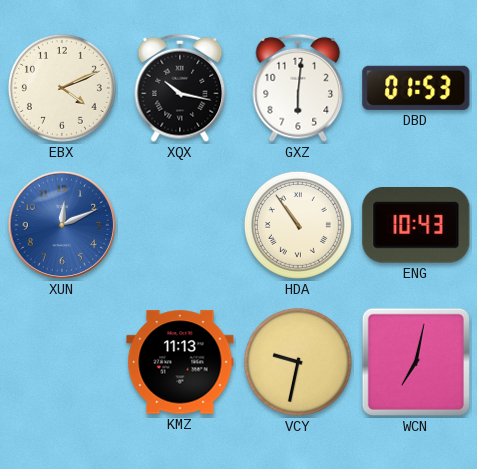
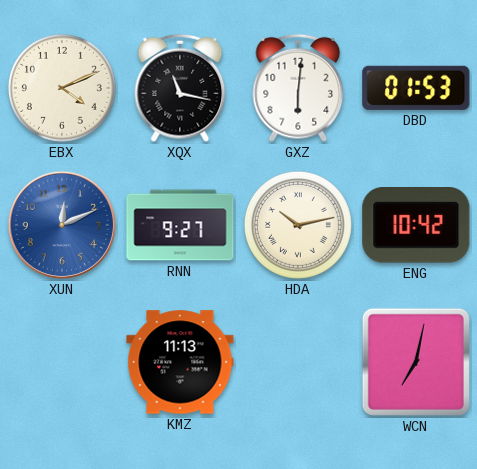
XQX: 10:17 -> 11:17
RNN: none -> 9:27
HDA: 10:54 -> 10:13
ENG: 10:43 -> 10:42
VCY: 9:32 -> none
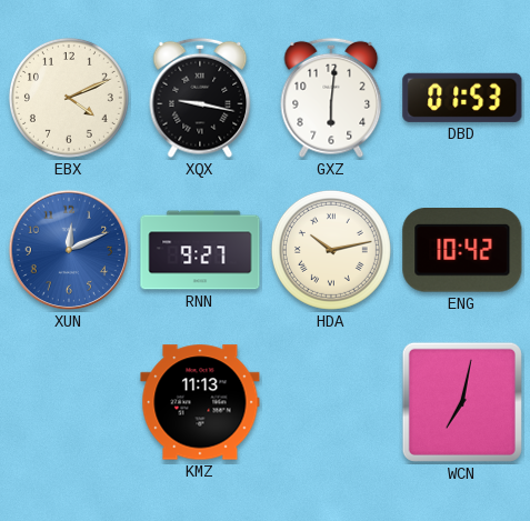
XQX: 11:17 -> 9:17
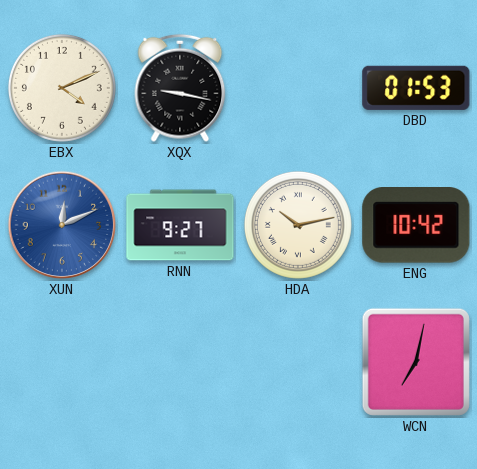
GXZ: 6:01 -> none
KMZ: 11:13 -> none
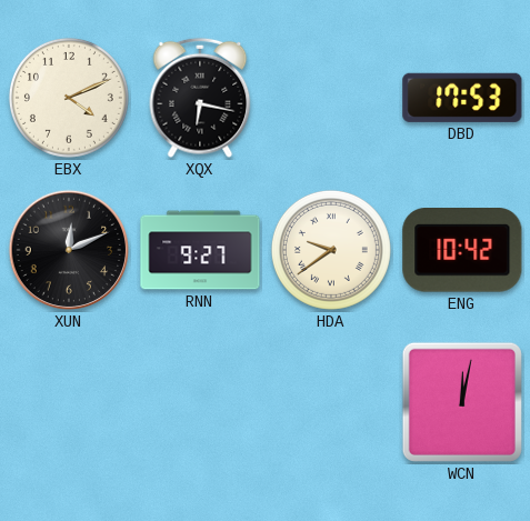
XQX: 9:17 -> 6:17
DBD: 01:53 -> 17:53
XUN dial: blue -> black
HDA: 10:13 -> 9:39
WCN: 7:02 -> 12:02
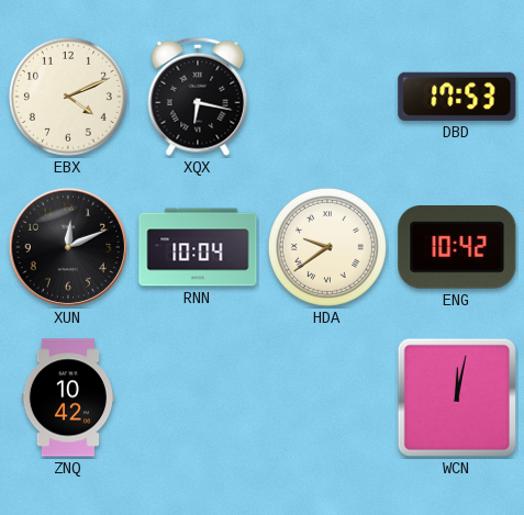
RNN: 9:27 -> 10:04
ZNQ: none -> 10:42
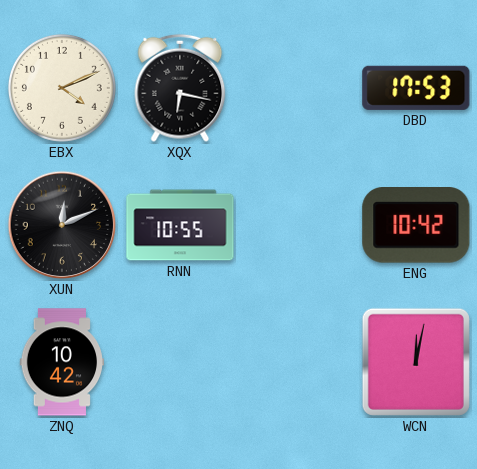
RNN: 10:04 -> 10:55
HDA: 9:39 -> none
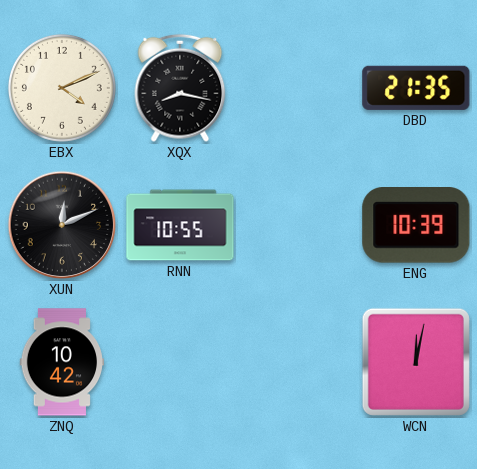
XQX: 6:17 -> 8:17
DBD: 17:53 -> 21:35
ENG: 10:42 -> 10:39
